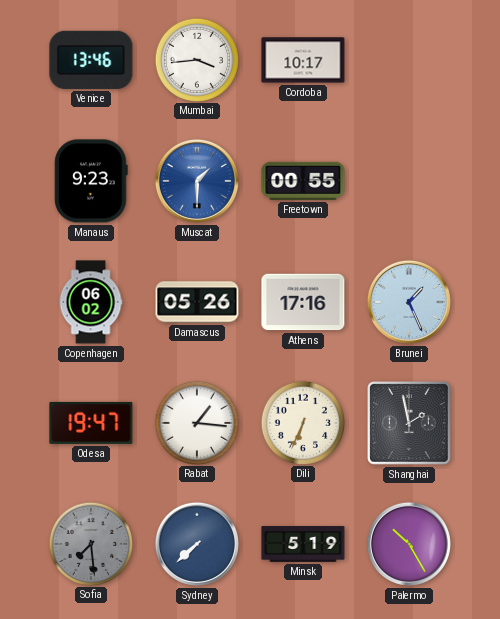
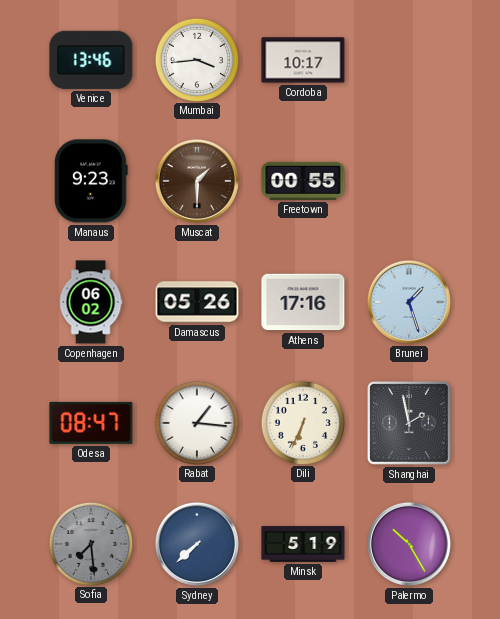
Muscat dial: blue -> brown
Brunei: 1:26 -> 1:27
Odesa: 19:47 -> 08:47
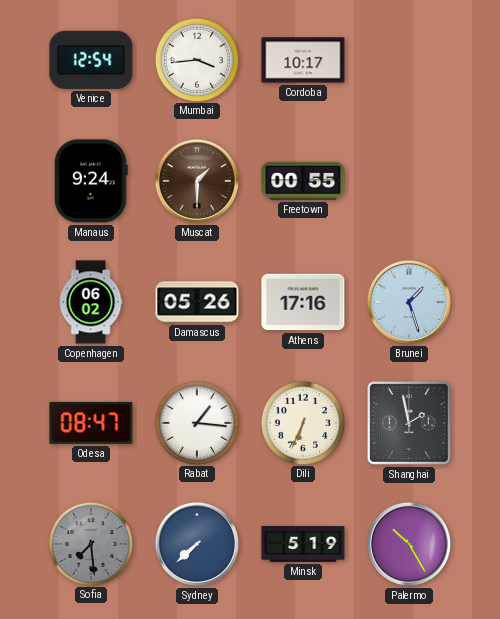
Venice: 13:46 -> 12:54
Manaus: 9:23 -> 9:24
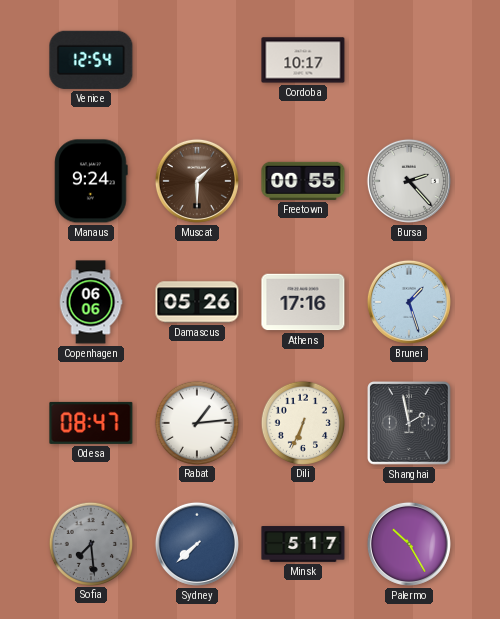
Mumbai: 3:44 -> none
Bursa: none -> 2:23
Copenhagen: 06:02 -> 06:06
Rabat: 1:16 -> 1:14
Minsk: 5:19 -> 5:17
